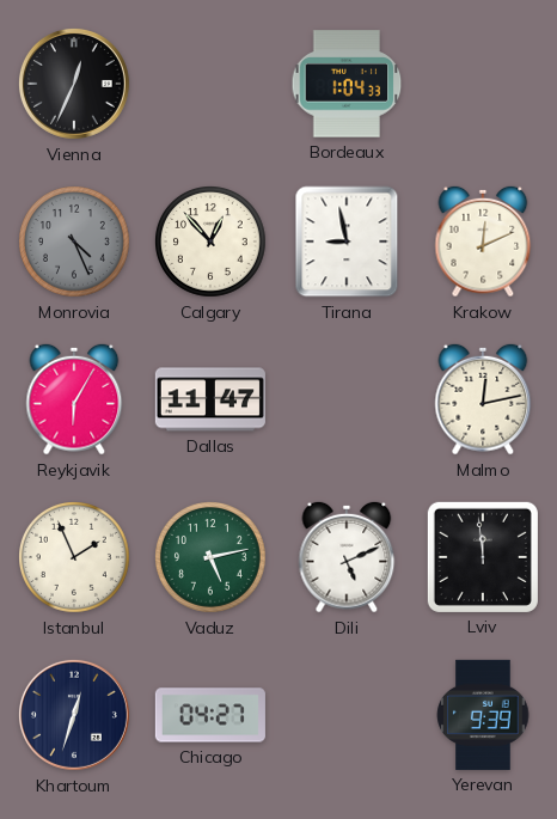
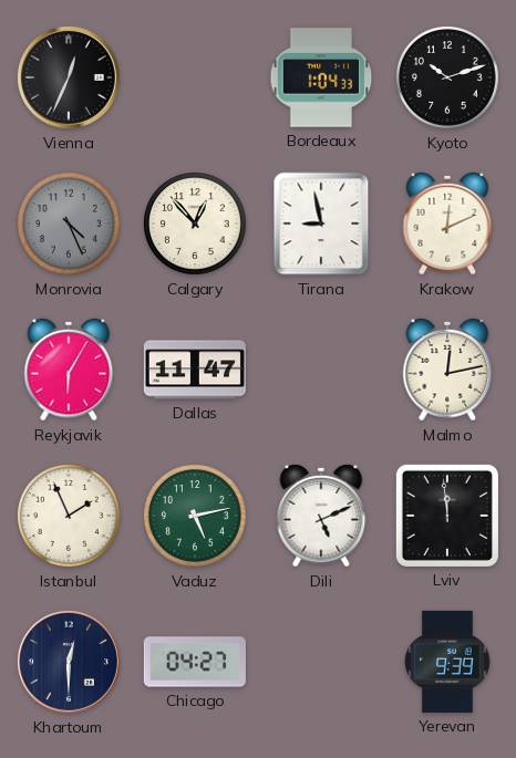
Kyoto: none -> 10:12
Khartoum: 12:33 -> 12:30
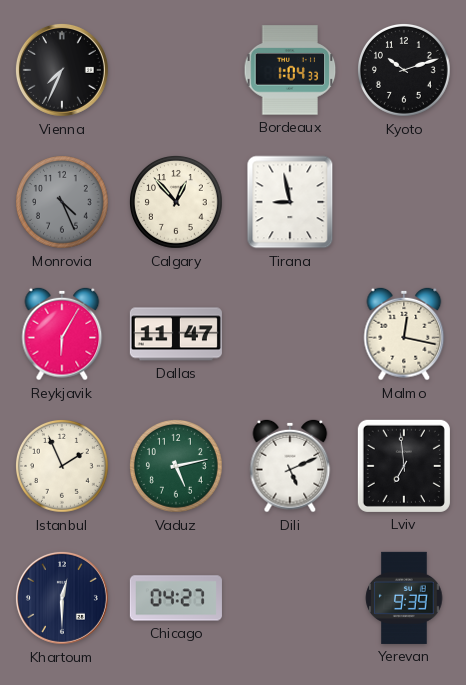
Vienna: 12:34 -> 7:34
Krakow: 12:11 -> none
Malmo: 12:13 -> 12:17
Lviv: 11:59 -> 6:59
